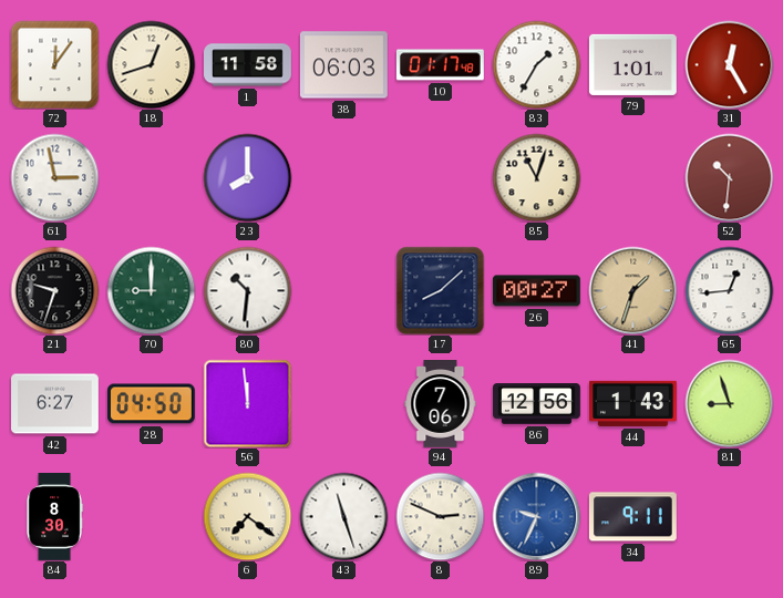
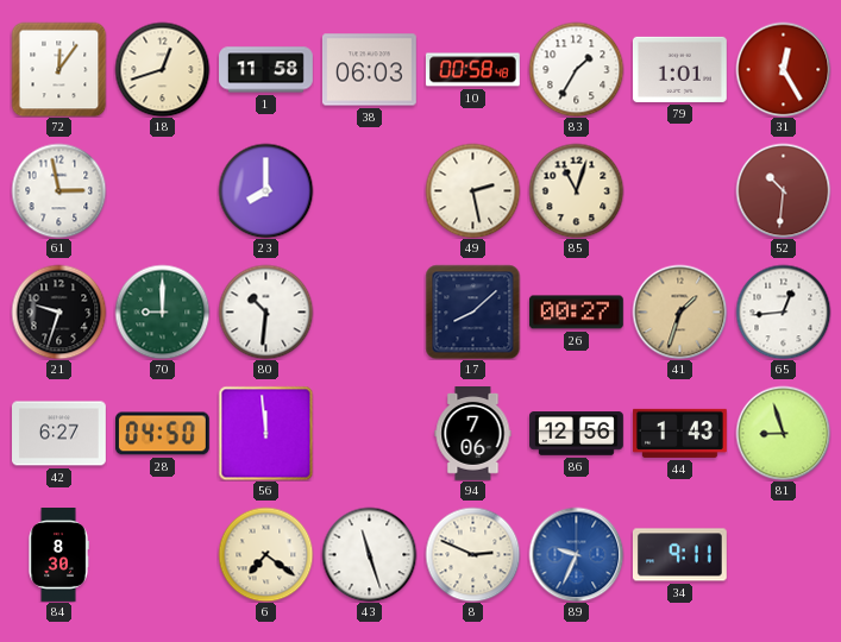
10: 01:17 -> 00:58
49: none -> 2:28
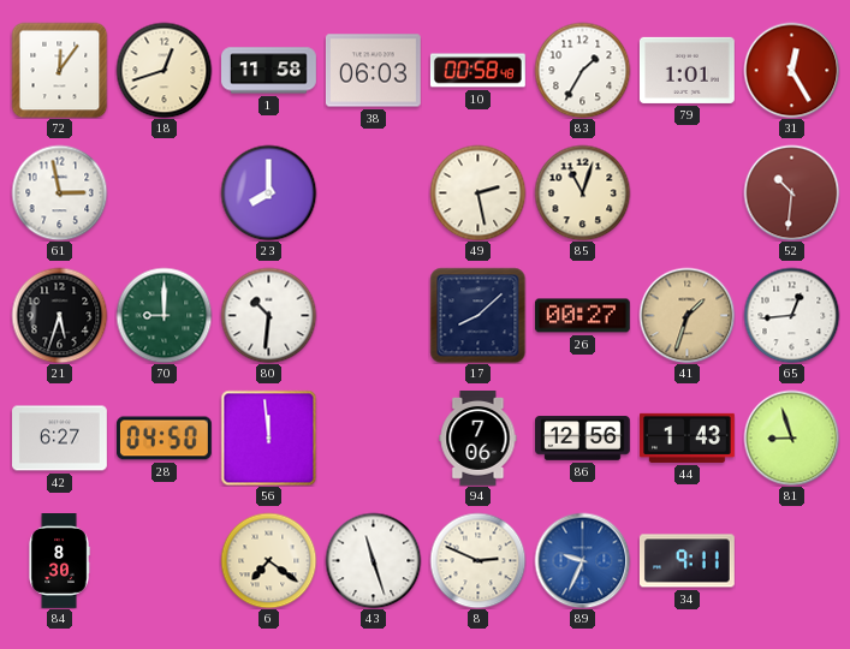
21: 9:33 -> 5:33
